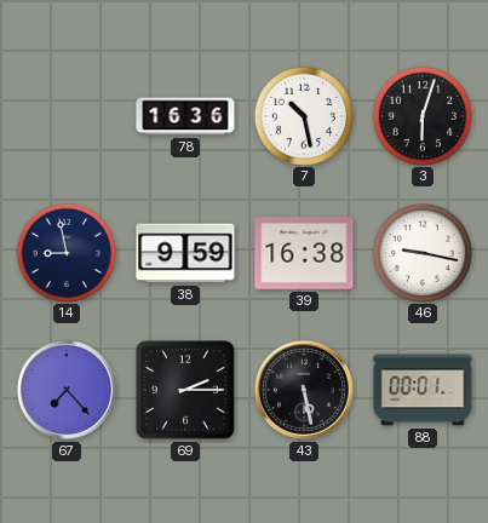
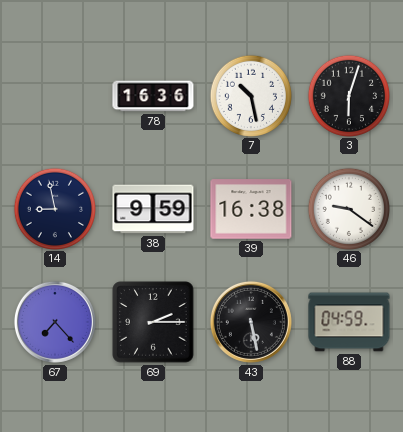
46: 9:17 -> 9:21
88: 00:01 -> 04:59
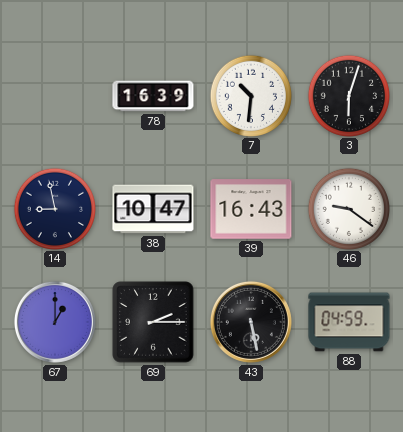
78: 16:36 -> 16:39
7: 10:28 -> 10:31
38: 9:59 -> 10:47
39: 16:38 -> 16:43
67: 7:23 -> 1:00
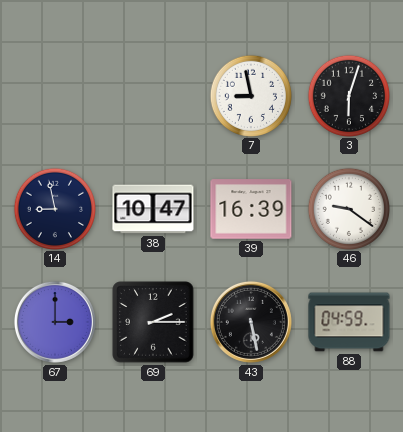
78: 16:39 -> none
7: 10:31 -> 8:58
39: 16:43 -> 16:39
67: 1:00 -> 3:00
